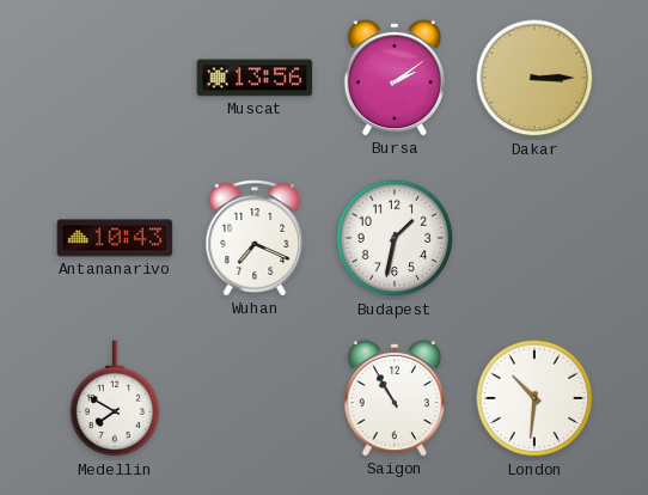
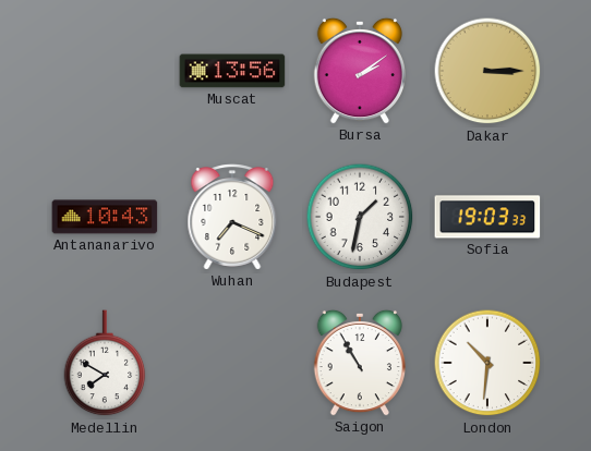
Sofia: none -> 19:03
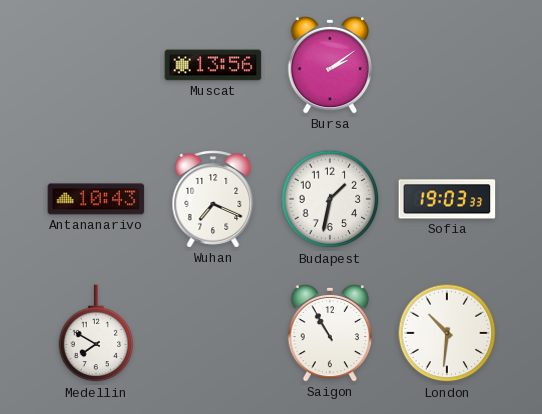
Dakar: 3:15 -> none
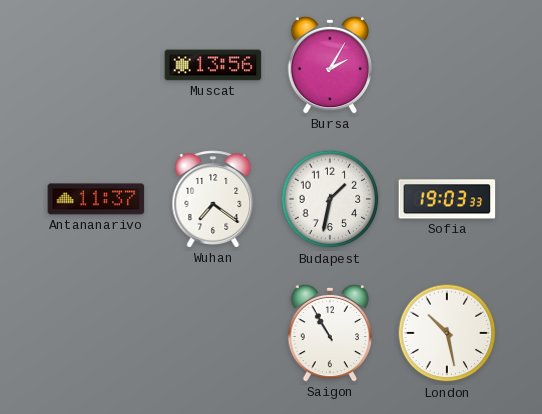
Bursa: 2:09 -> 2:05
Antananarivo: 10:43 -> 11:37
Wuhan: 7:19 -> 7:21
Medellin: 7:50 -> none
London: 10:31 -> 10:28
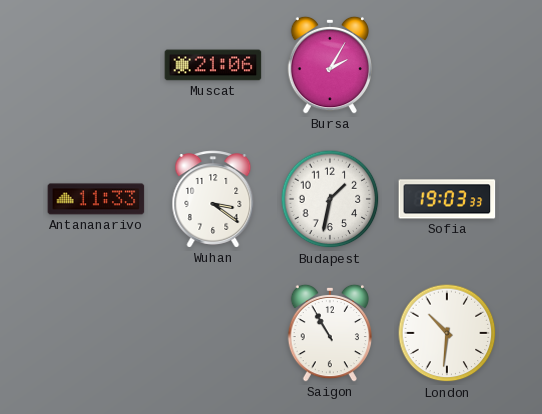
Muscat: 13:56 -> 21:06
Antananarivo: 11:37 -> 11:33
Wuhan: 7:21 -> 3:21
London: 10:28 -> 10:31
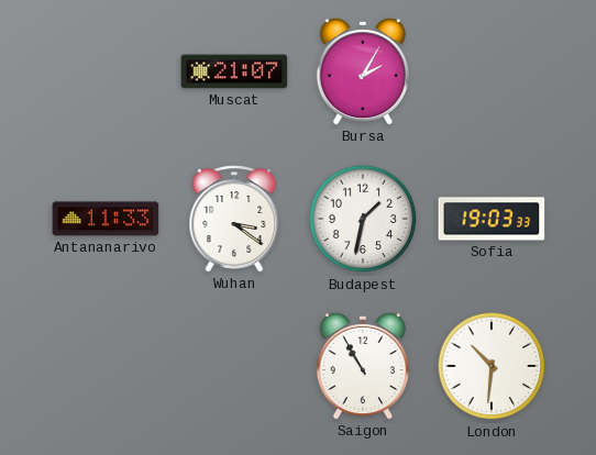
Muscat: 21:06 -> 21:07
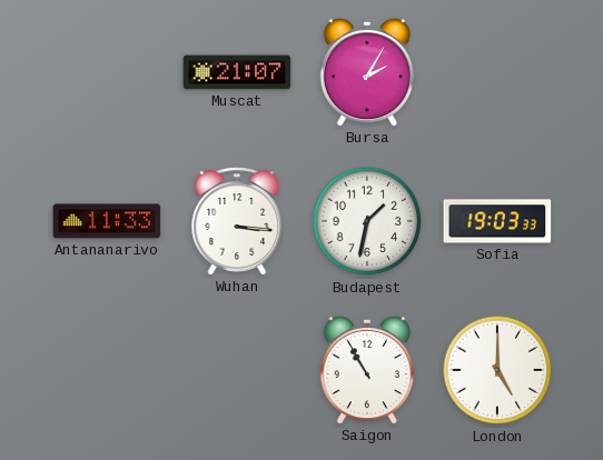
Wuhan: 3:21 -> 3:16
London: 10:31 -> 5:00
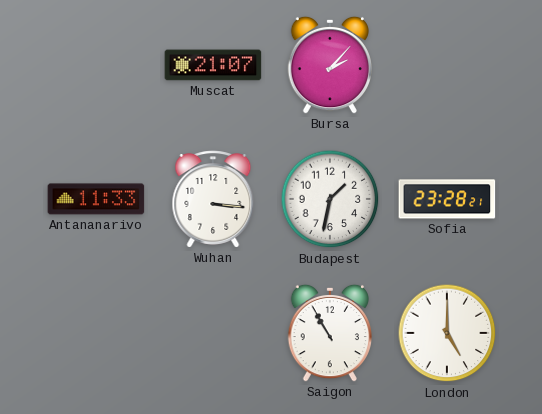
Bursa: 2:05 -> 2:07
Sofia: 19:03 -> 23:28
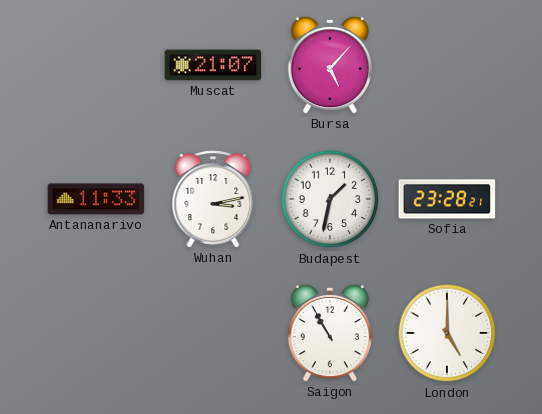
Bursa: 2:07 -> 5:07
Wuhan: 3:16 -> 3:13
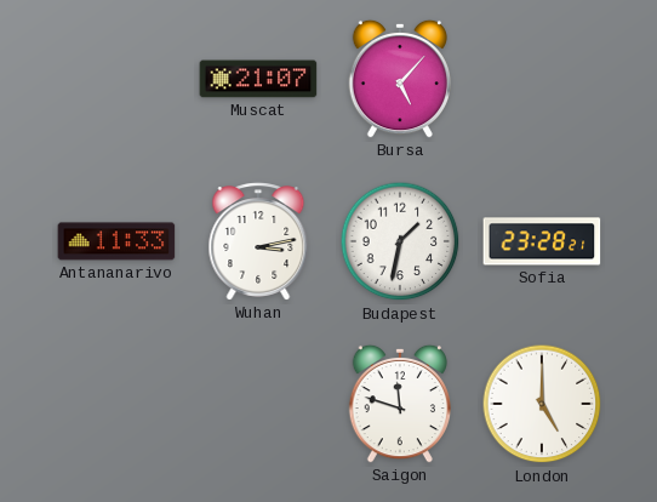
Saigon: 10:55 -> 11:48
